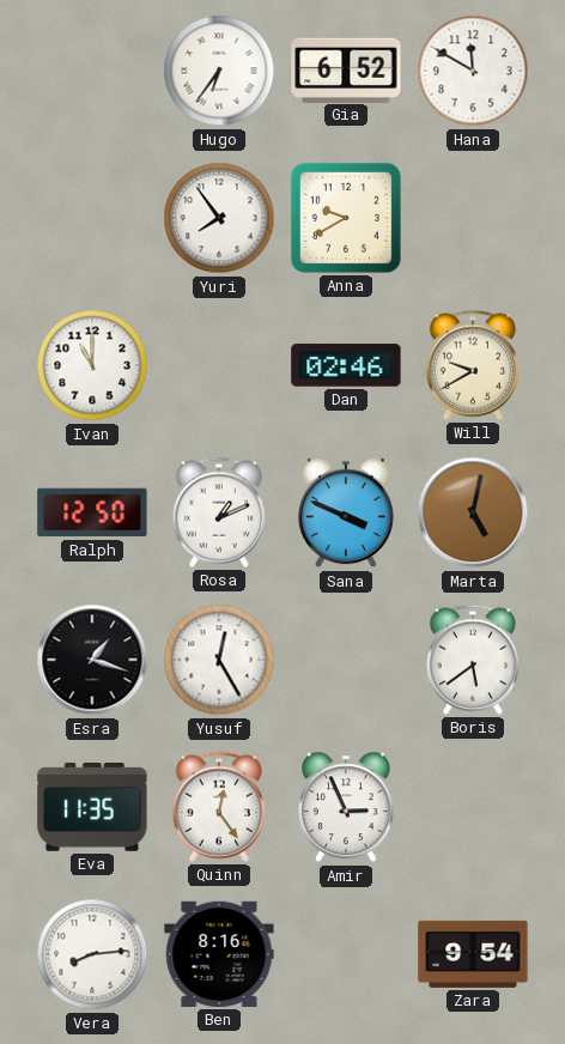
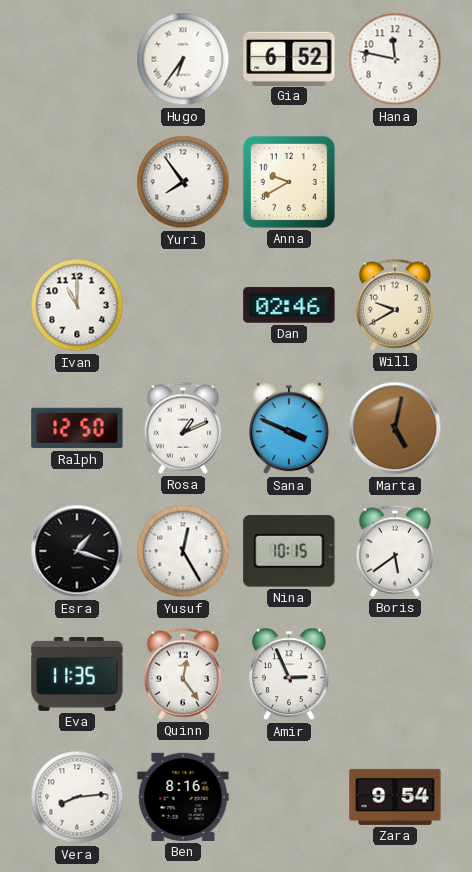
Hana: 11:50 -> 11:47
Nina: none -> 10:15
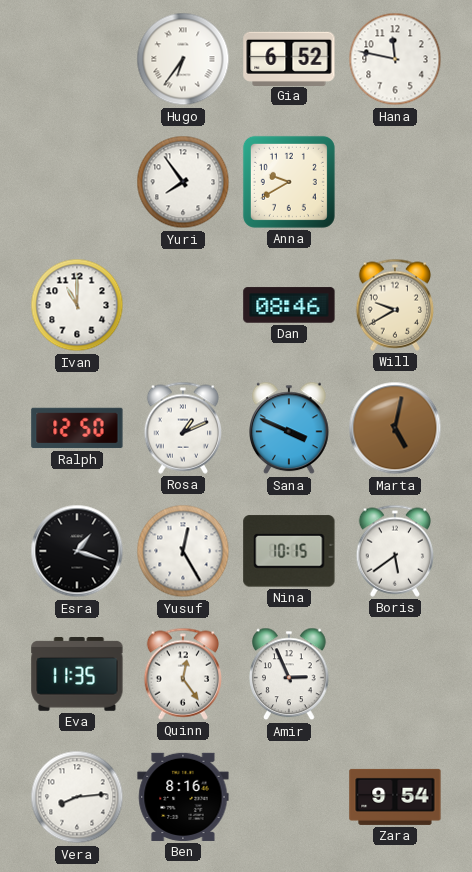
Dan: 02:46 -> 08:46
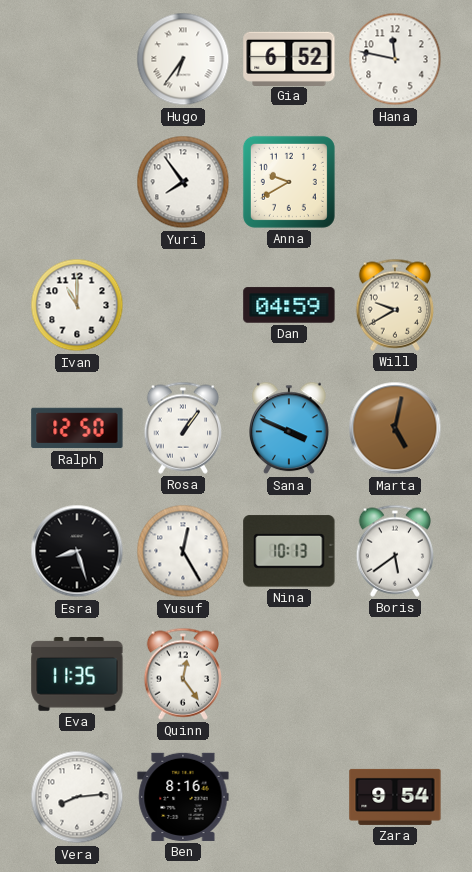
Dan: 08:46 -> 04:59
Rosa: 1:11 -> 1:06
Esra: 1:18 -> 8:27
Nina: 10:15 -> 10:13
Amir: 2:56 -> none
